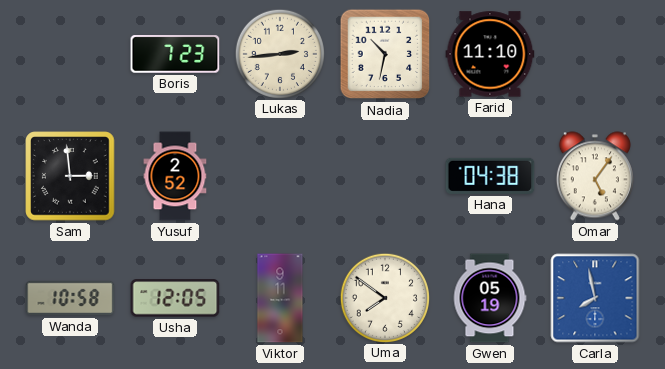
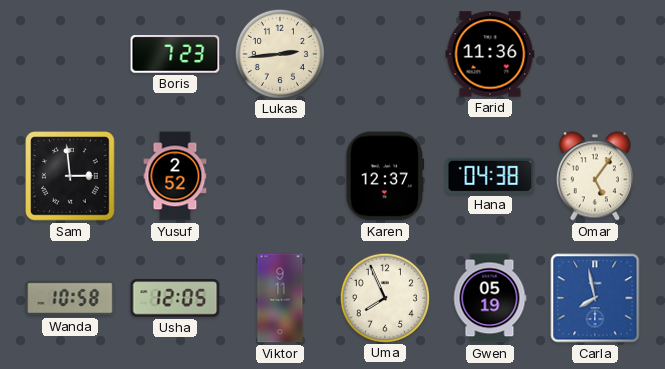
Nadia: 10:32 -> none
Farid: 11:10 -> 11:36
Karen: none -> 12:37
Uma: 7:51 -> 7:56
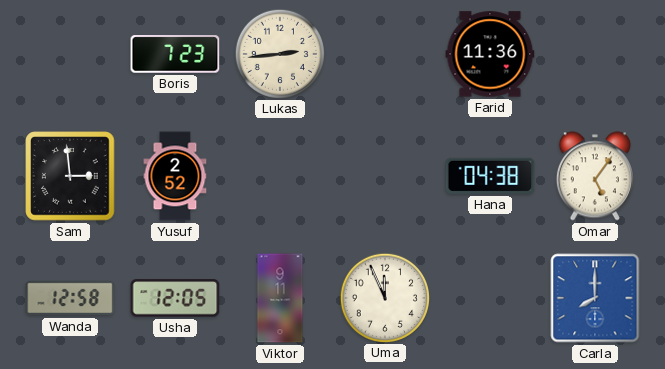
Karen: 12:37 -> none
Wanda: 10:58 -> 12:58
Uma: 7:56 -> 11:56
Gwen: 05:19 -> none
Carla: 7:58 -> 8:00
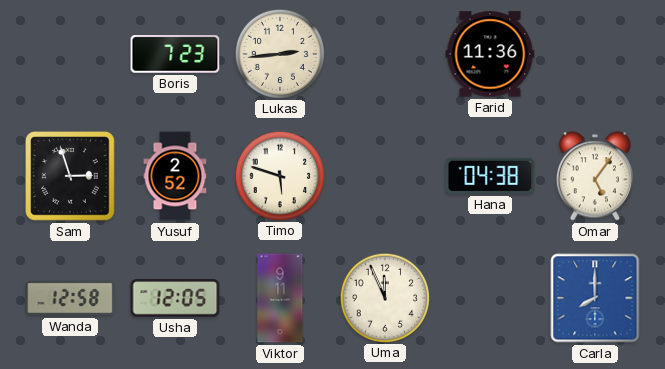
Sam: 2:59 -> 2:57
Timo: none -> 5:48
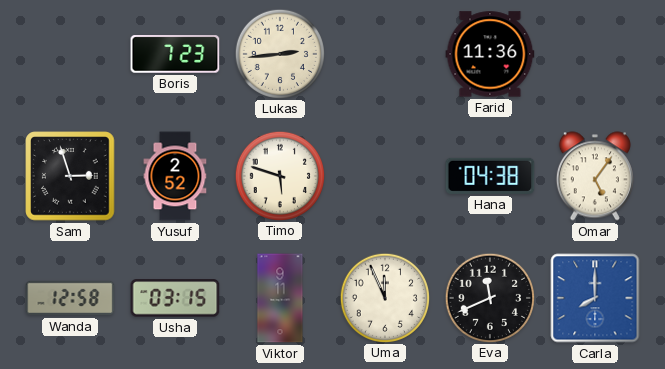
Usha: 12:05 -> 03:15
Eva: none -> 11:41
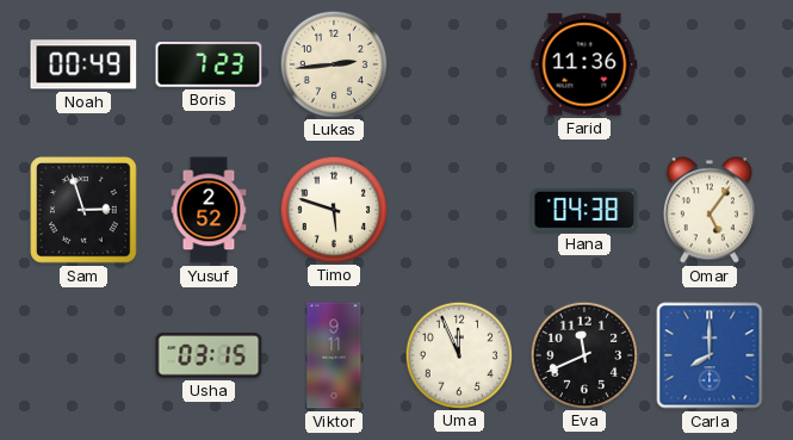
Noah: none -> 00:49
Wanda: 12:58 -> none
